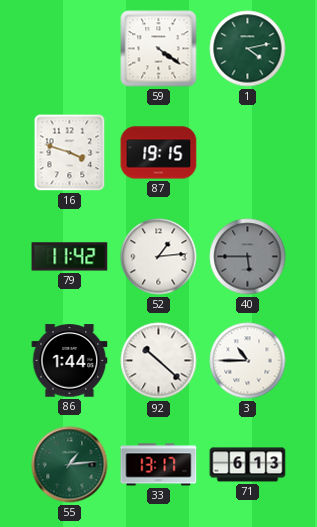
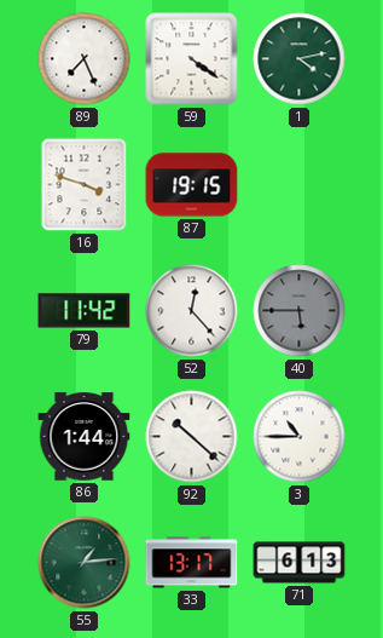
89: none -> 7:26
52: 1:14 -> 12:23
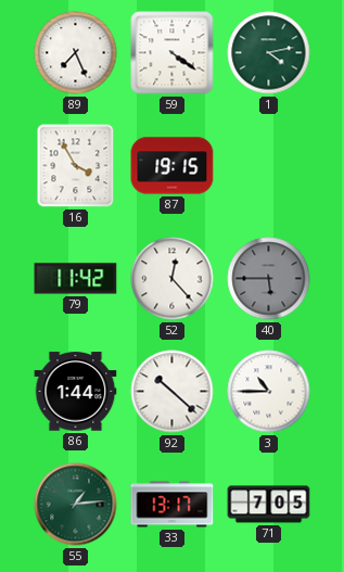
16: 3:48 -> 3:55
71: 6:13 -> 7:05
